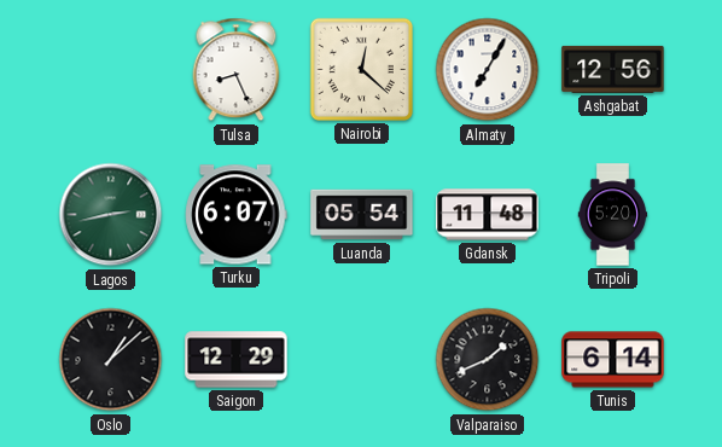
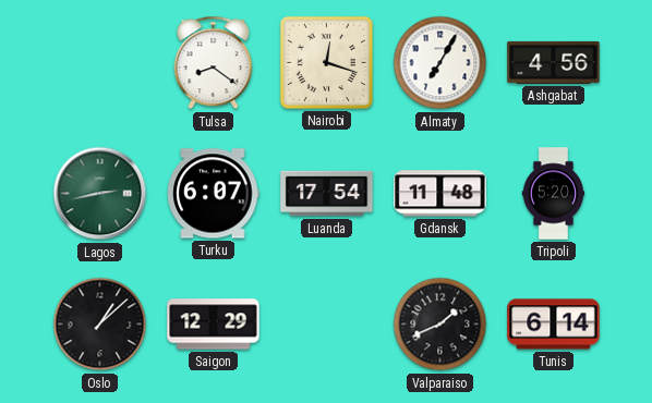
Tulsa: 8:26 -> 8:21
Nairobi: 12:22 -> 12:18
Ashgabat: 12:56 -> 4:56
Luanda: 05:54 -> 17:54
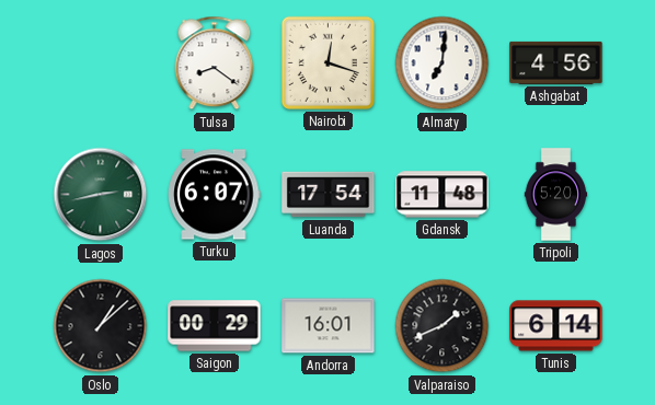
Almaty: 7:05 -> 7:01
Saigon: 12:29 -> 00:29
Andorra: none -> 16:01
